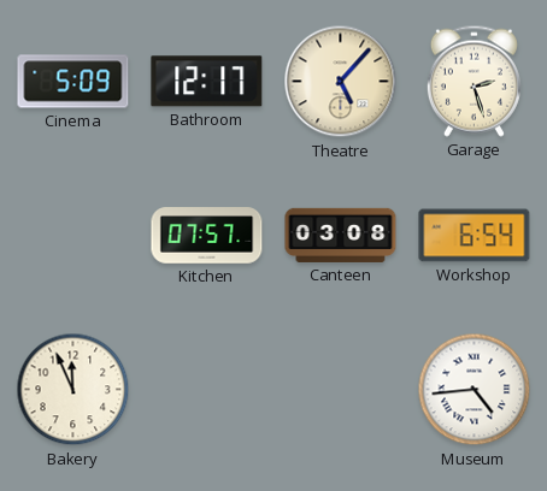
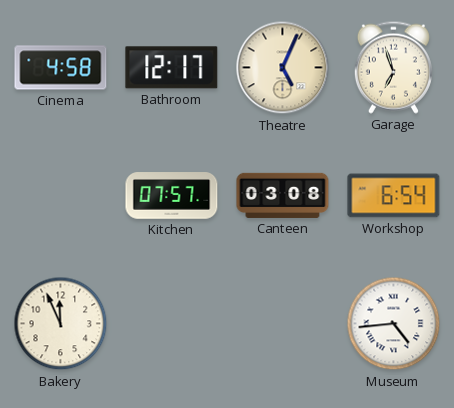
Cinema: 5:09 -> 4:58
Theatre: 5:07 -> 5:04
Garage: 2:27 -> 6:57
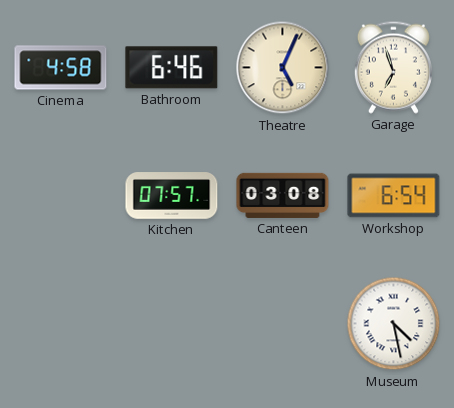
Bathroom: 12:17 -> 6:46
Bakery: 11:56 -> none
Museum: 4:44 -> 4:28
